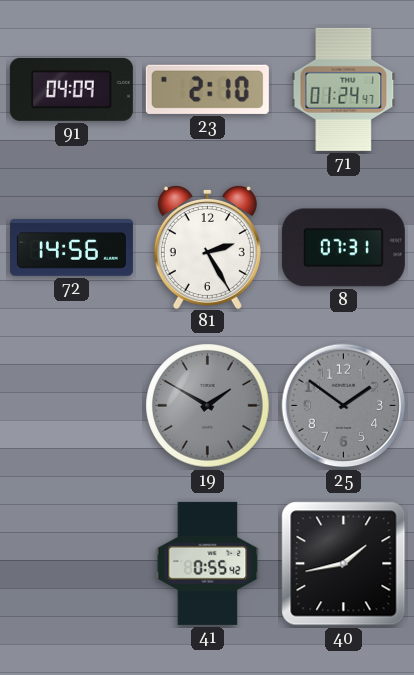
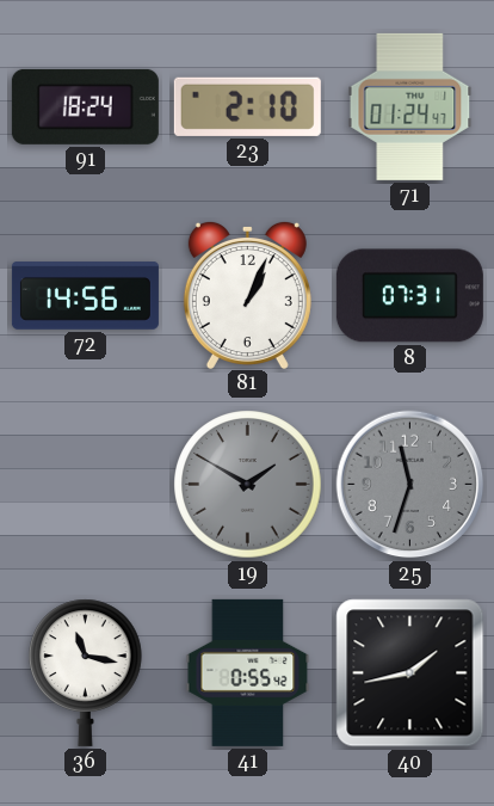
91: 04:09 -> 18:24
81: 2:25 -> 1:04
25: 1:51 -> 11:33
36: none -> 11:17
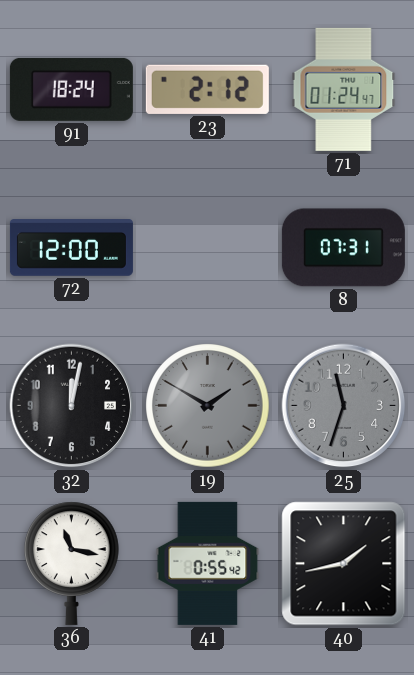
23: 2:10 -> 2:12
72: 14:56 -> 12:00
81: 1:04 -> none
32: none -> 12:02
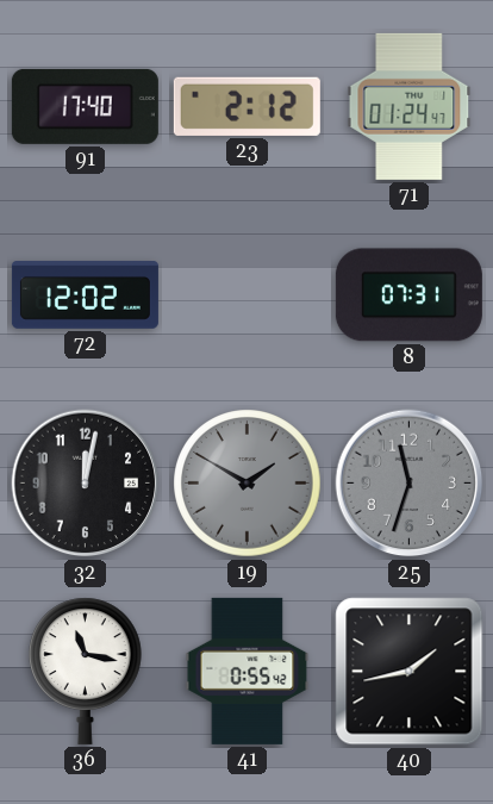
91: 18:24 -> 17:40
72: 12:00 -> 12:02
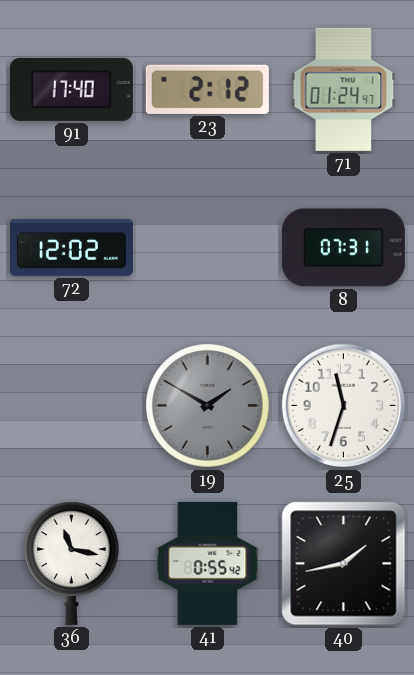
32: 12:02 -> none
25 dial: grey -> white
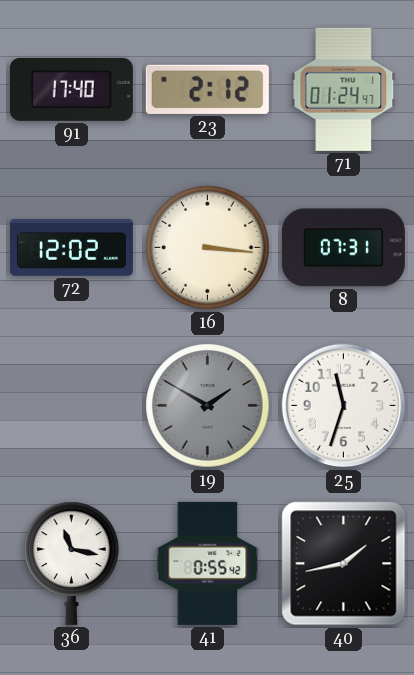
16: none -> 3:16
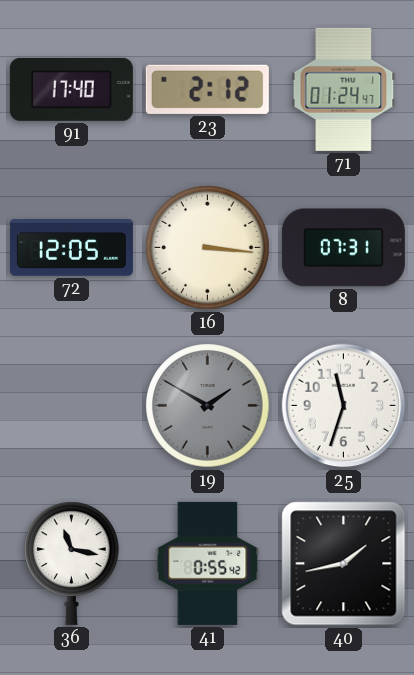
72: 12:02 -> 12:05
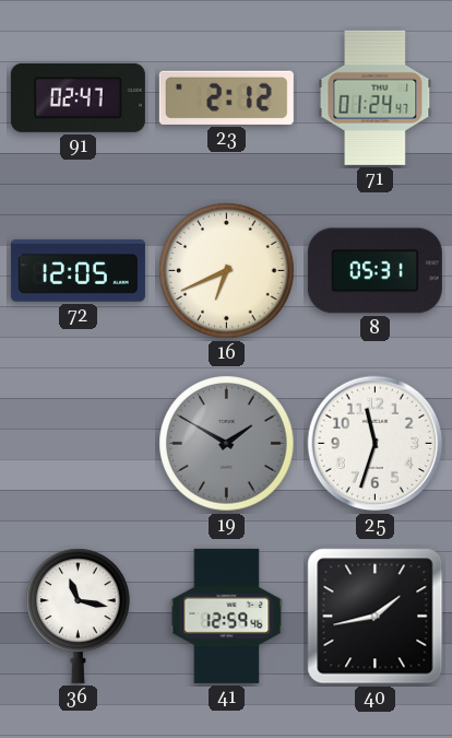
91: 17:40 -> 02:47
16: 3:16 -> 6:41
8: 07:31 -> 05:31
41: 0:55 -> 12:59
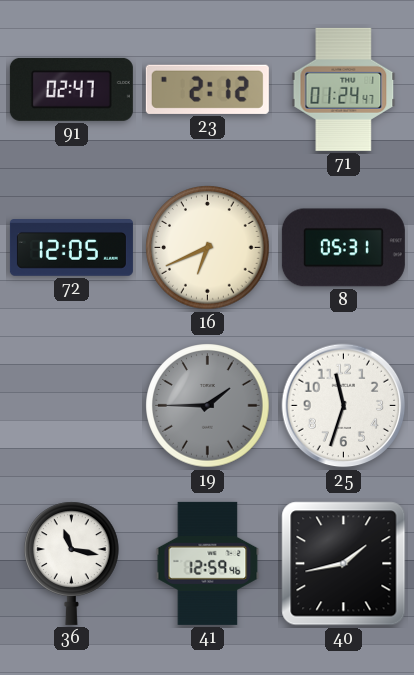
19: 1:50 -> 1:45
